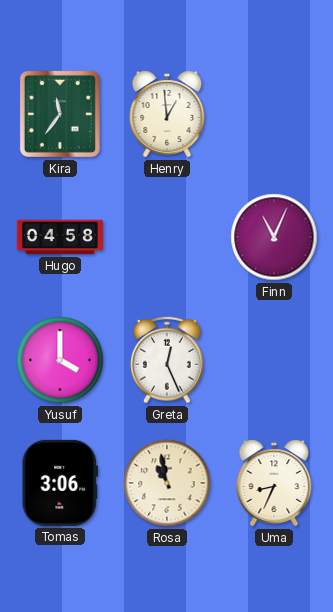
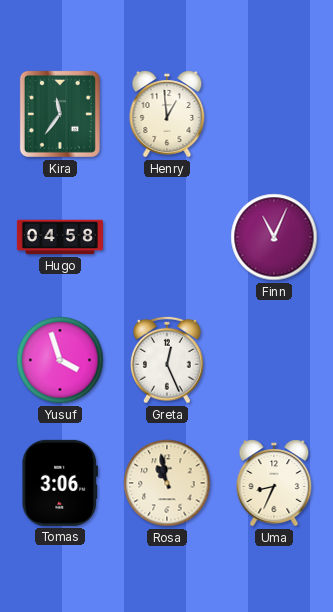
Yusuf: 4:00 -> 3:57
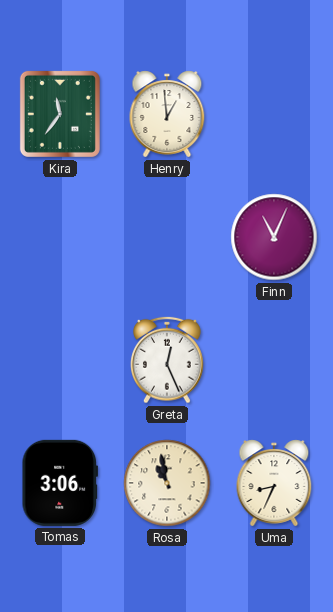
Hugo: 04:58 -> none
Yusuf: 3:57 -> none
